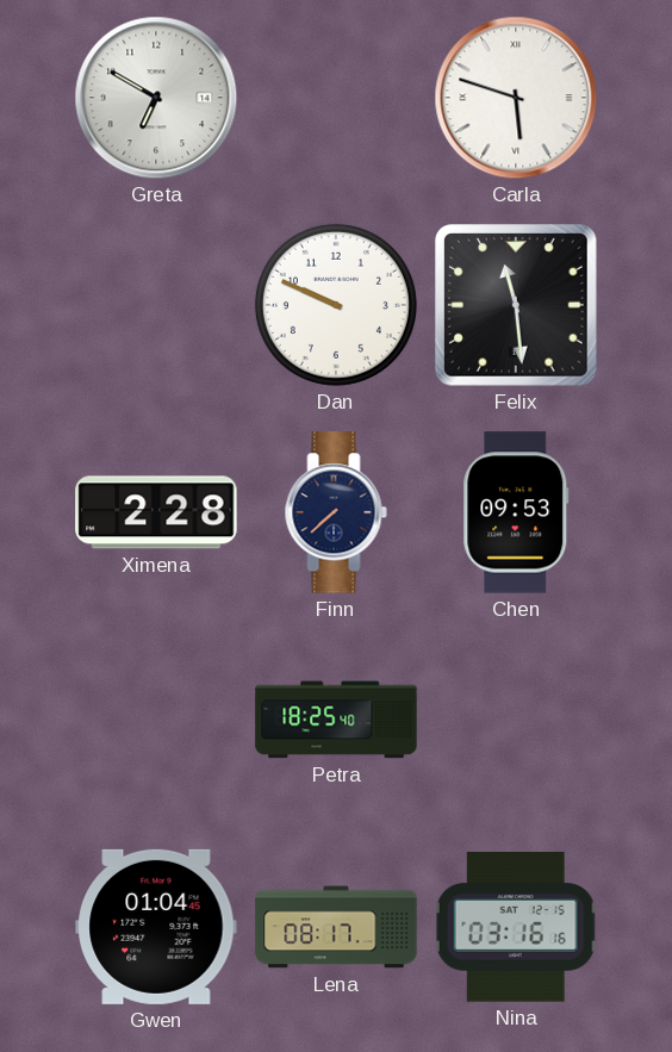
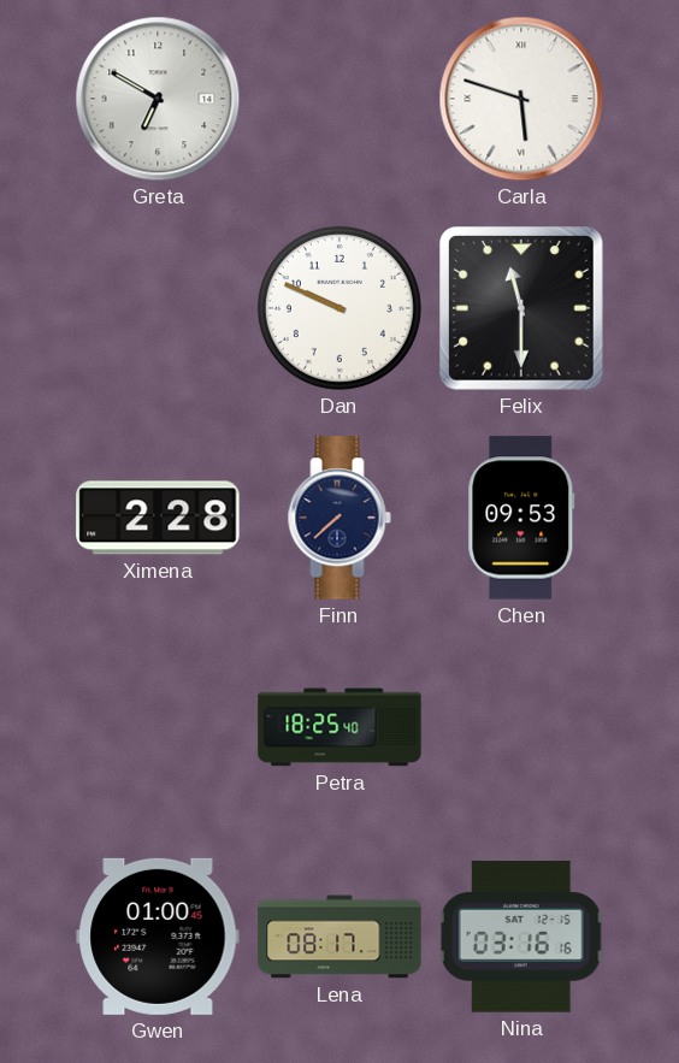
Felix: 11:29 -> 11:30
Gwen: 01:04 -> 01:00
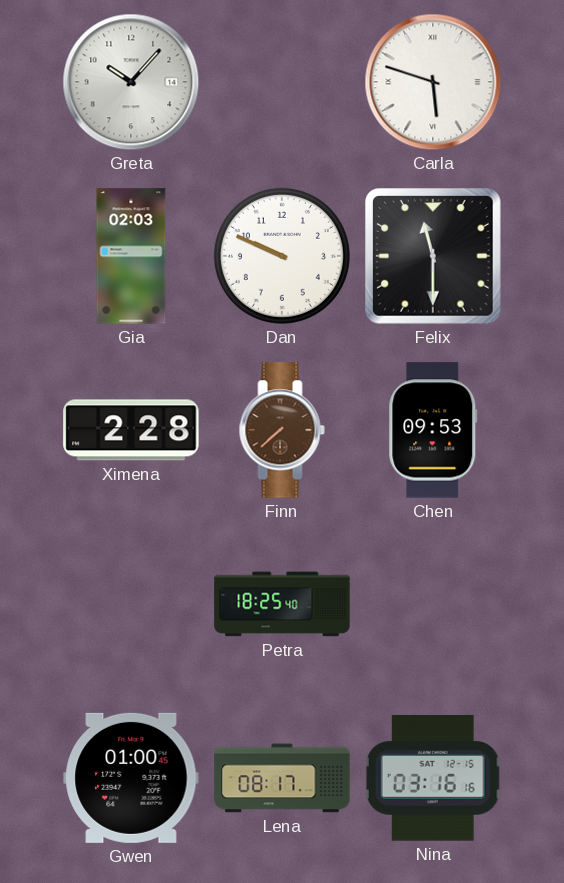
Greta: 6:50 -> 10:07
Gia: none -> 02:03
Finn dial: navy -> brown
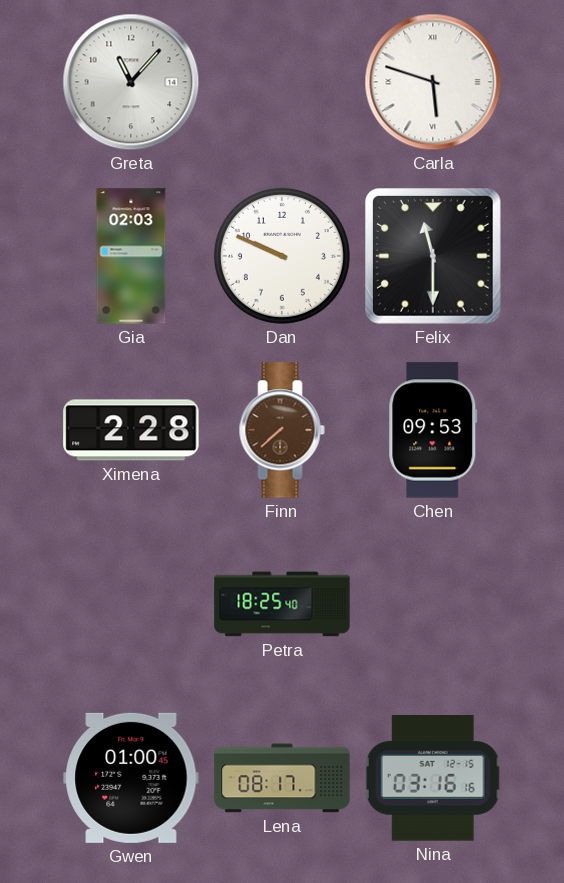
Greta: 10:07 -> 11:07
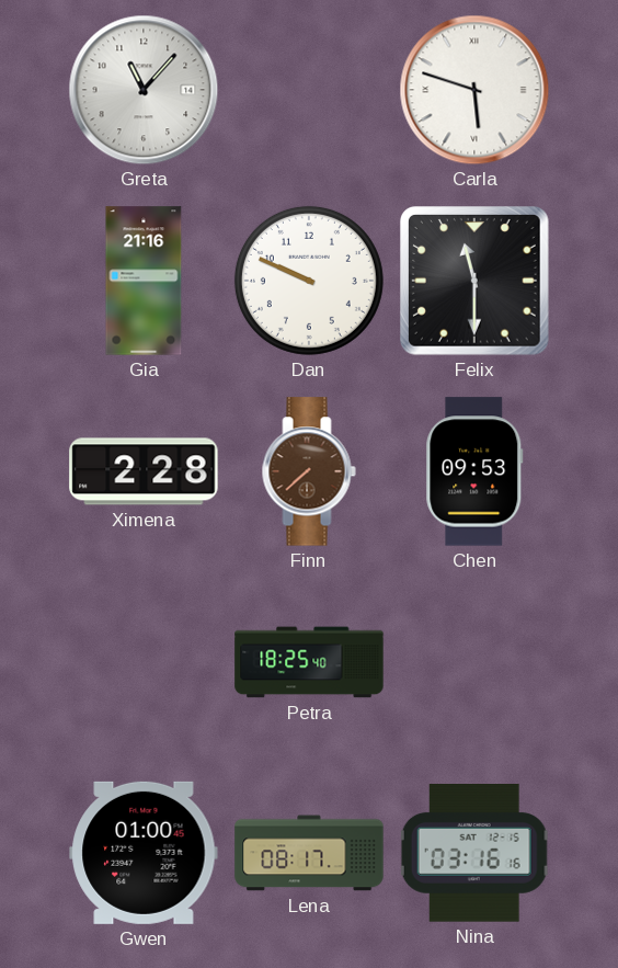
Gia: 02:03 -> 21:16
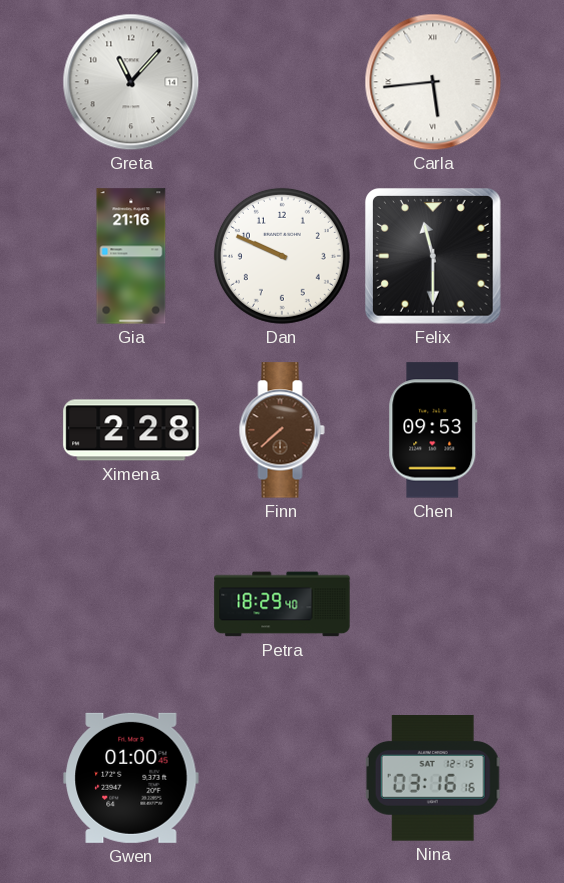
Carla: 5:48 -> 5:44
Petra: 18:25 -> 18:29
Lena: 08:17 -> none
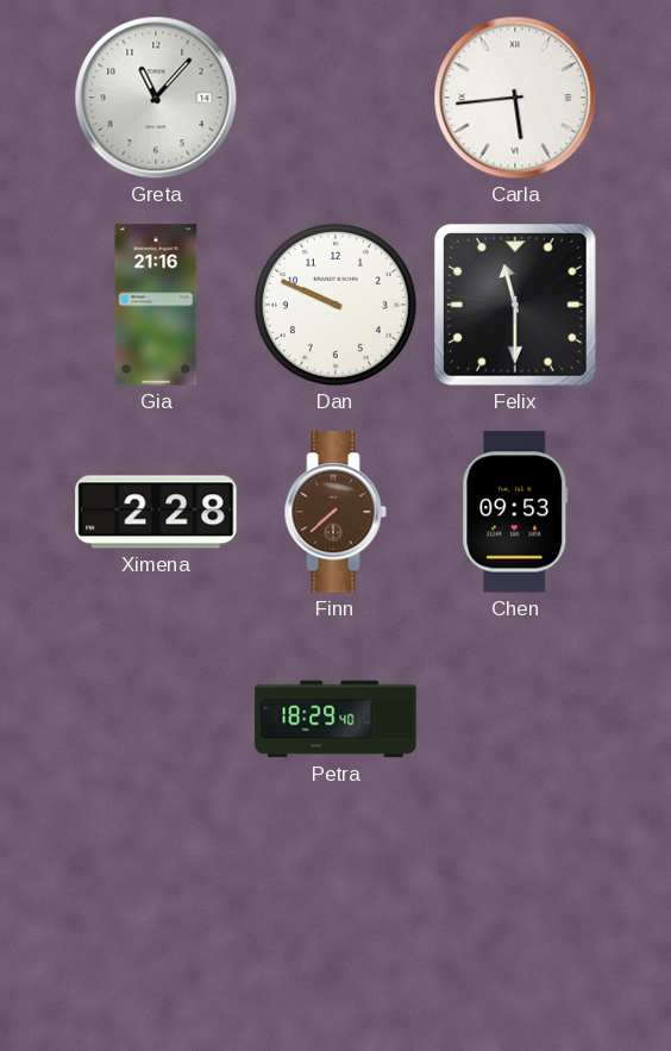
Gwen: 01:00 -> none
Nina: 03:16 -> none
